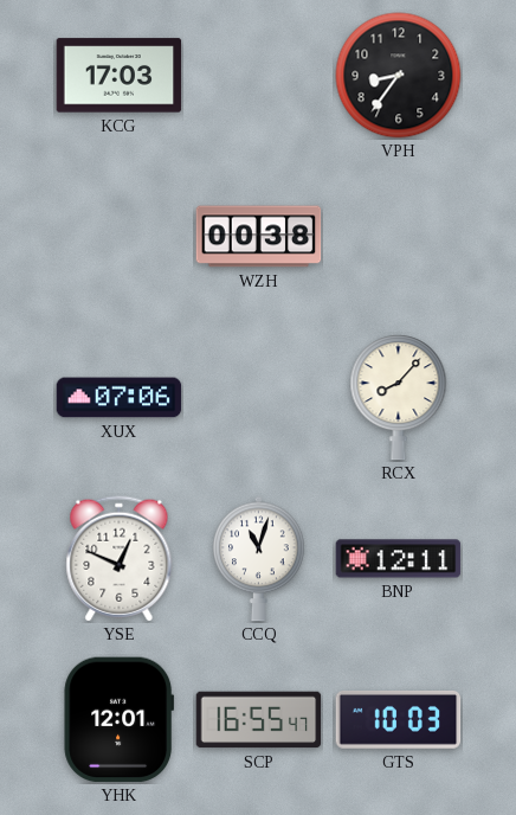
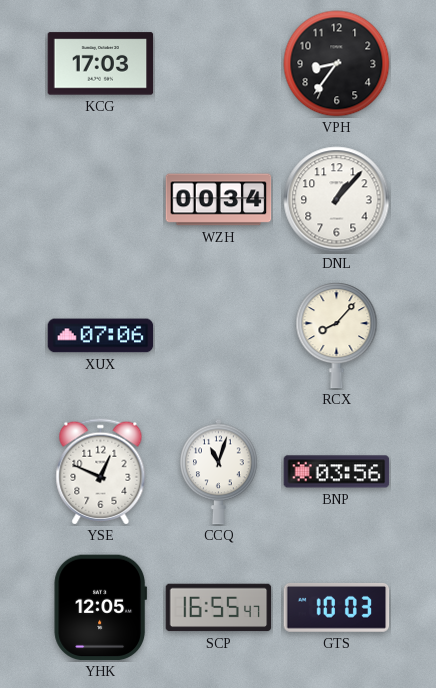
WZH: 00:38 -> 00:34
DNL: none -> 1:07
BNP: 12:11 -> 03:56
YHK: 12:01 -> 12:05
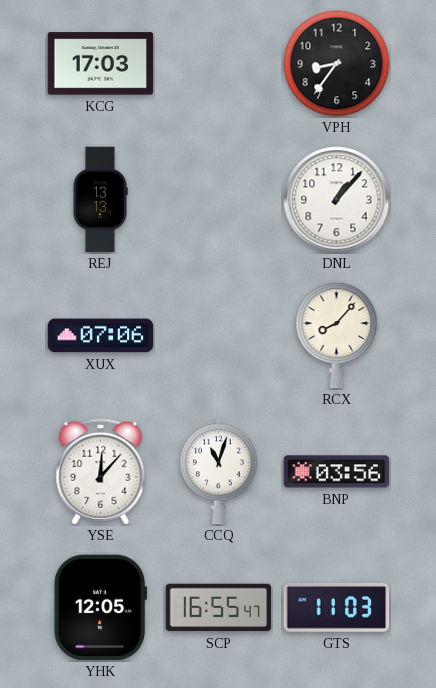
REJ: none -> 13:13
WZH: 00:34 -> none
YSE: 12:49 -> 12:07
GTS: 10:03 -> 11:03
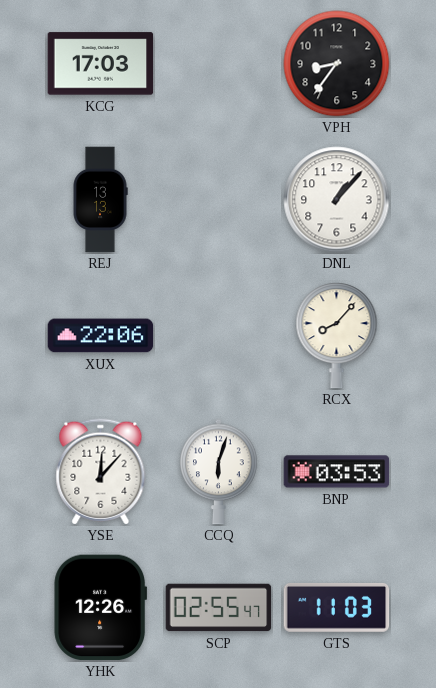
XUX: 07:06 -> 22:06
CCQ: 11:03 -> 6:03
BNP: 03:56 -> 03:53
YHK: 12:05 -> 12:26
SCP: 16:55 -> 02:55
